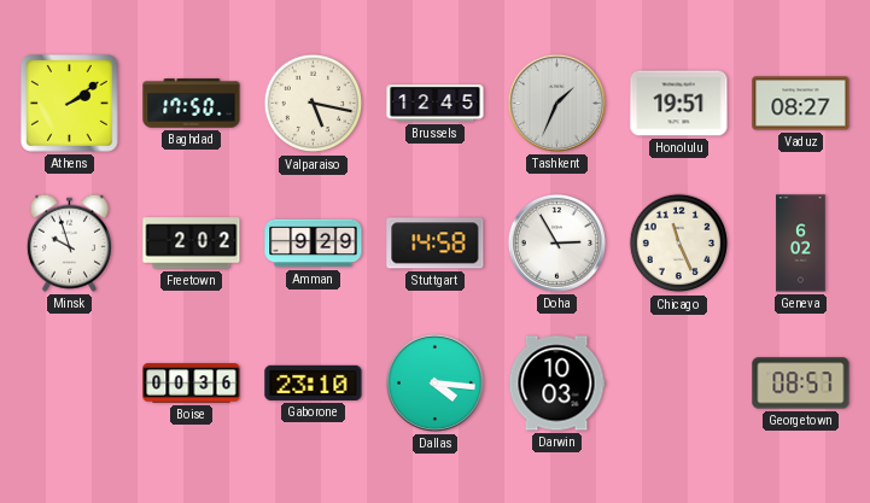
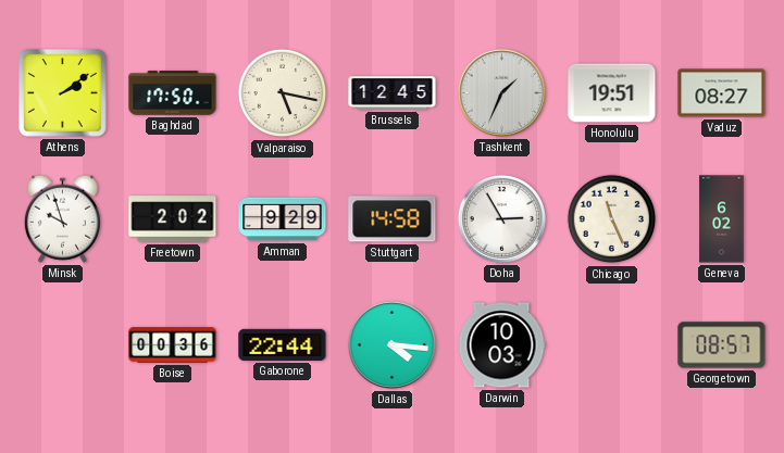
Gaborone: 23:10 -> 22:44
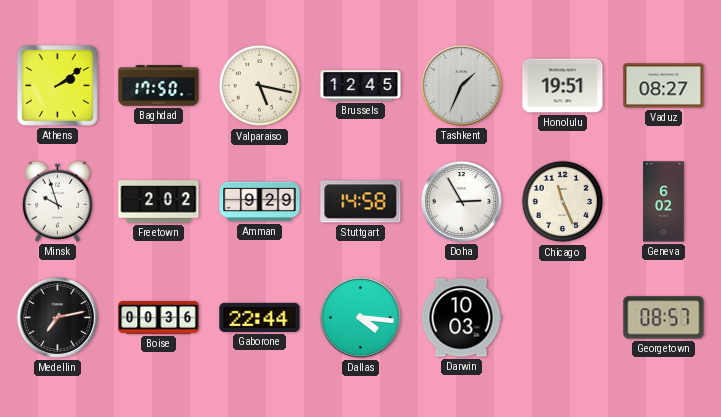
Medellin: none -> 7:13
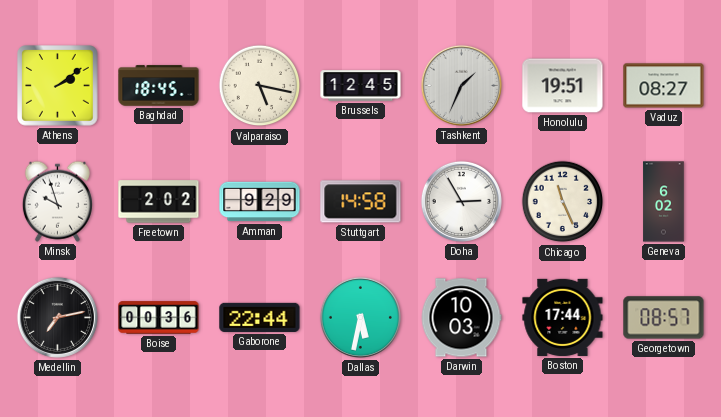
Baghdad: 17:50 -> 18:45
Dallas: 4:16 -> 5:32
Boston: none -> 17:44
